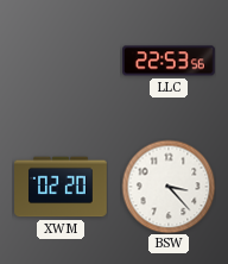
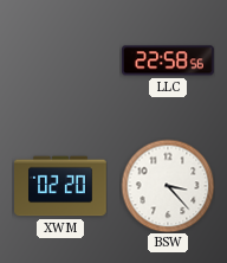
LLC: 22:53 -> 22:58
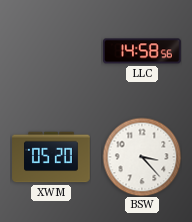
LLC: 22:58 -> 14:58
XWM: 02:20 -> 05:20
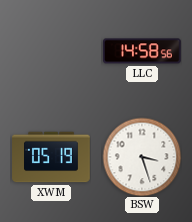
XWM: 05:20 -> 05:19
BSW: 3:23 -> 3:27
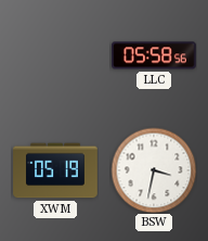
LLC: 14:58 -> 05:58
BSW: 3:27 -> 3:32
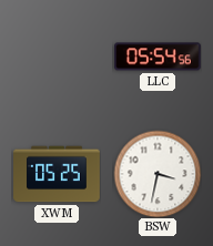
LLC: 05:58 -> 05:54
XWM: 05:19 -> 05:25
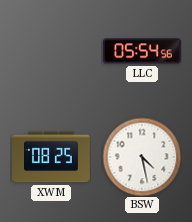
XWM: 05:25 -> 08:25
BSW: 3:32 -> 4:28
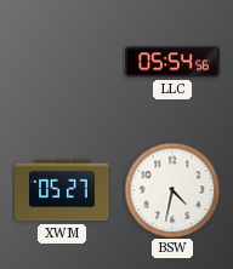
XWM: 08:25 -> 05:27
BSW: 4:28 -> 4:32
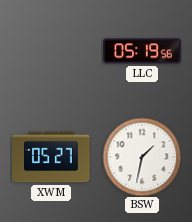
LLC: 05:54 -> 05:19
BSW: 4:32 -> 1:32
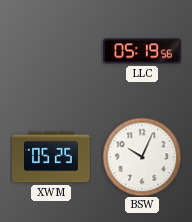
XWM: 05:27 -> 05:25
BSW: 1:32 -> 10:04
